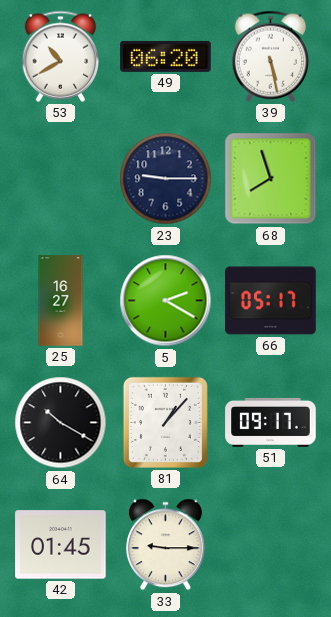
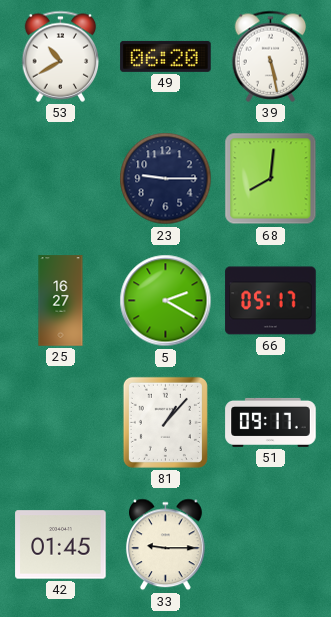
68: 7:57 -> 8:01
64: 10:20 -> none
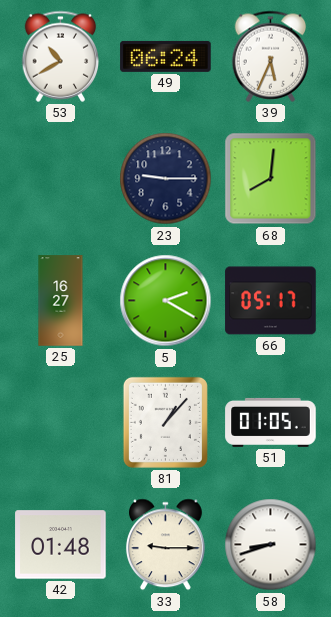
49: 06:20 -> 06:24
39: 5:28 -> 5:34
51: 09:17 -> 01:05
42: 01:45 -> 01:48
58: none -> 8:42
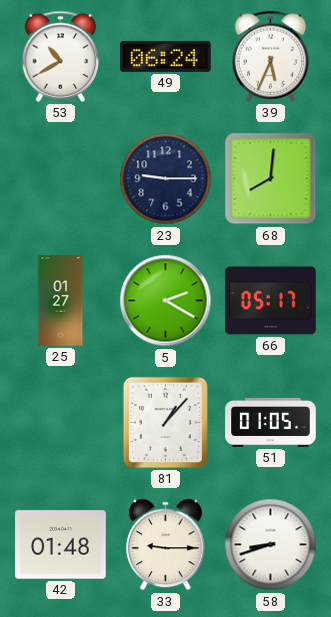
25: 16:27 -> 01:27
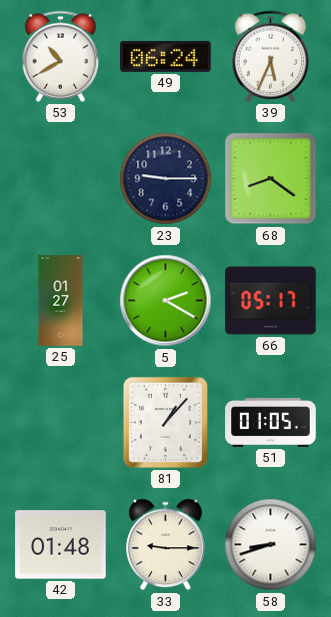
68: 8:01 -> 8:21
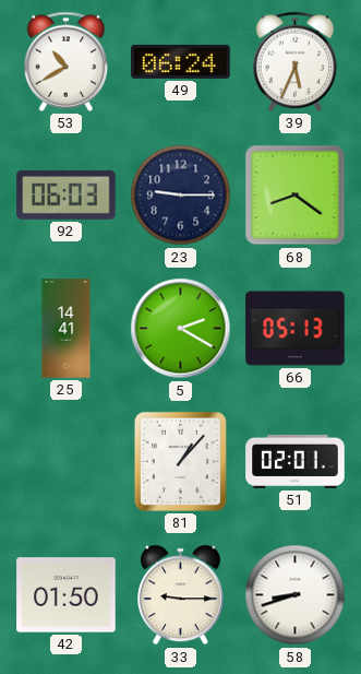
92: none -> 06:03
25: 01:27 -> 14:41
66: 05:17 -> 05:13
51: 01:05 -> 02:01
42: 01:48 -> 01:50
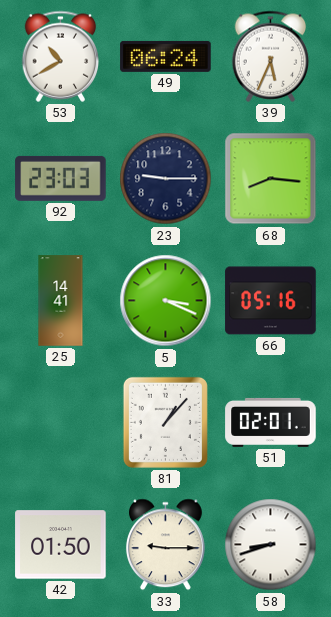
92: 06:03 -> 23:03
68: 8:21 -> 8:16
5: 2:20 -> 3:19
66: 05:13 -> 05:16
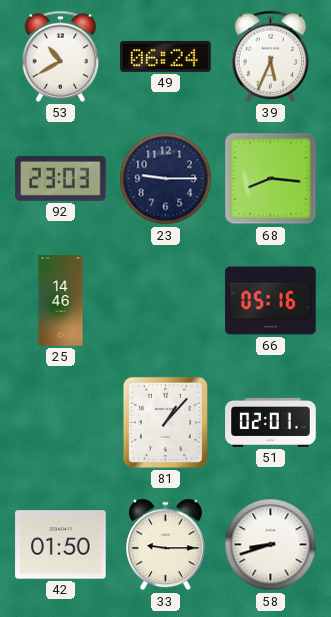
25: 14:41 -> 14:46
5: 3:19 -> none
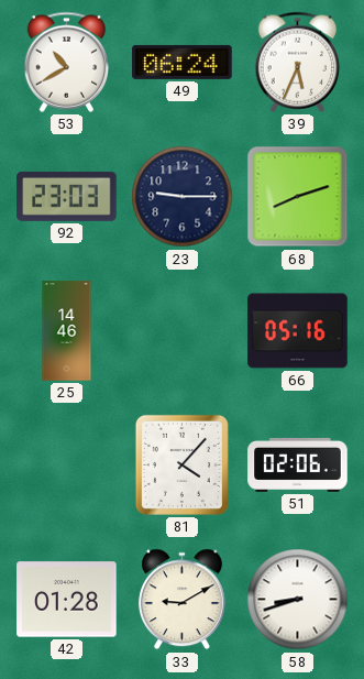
68: 8:16 -> 8:12
81: 1:07 -> 4:07
51: 02:01 -> 02:06
42: 01:50 -> 01:28
33: 9:15 -> 9:10
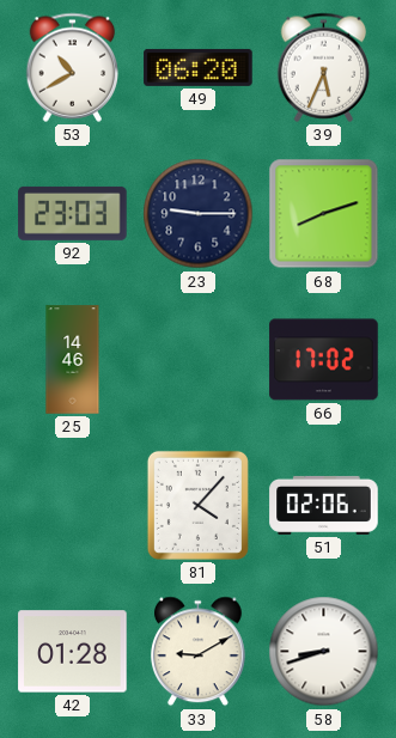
49: 06:24 -> 06:20
66: 05:16 -> 17:02
